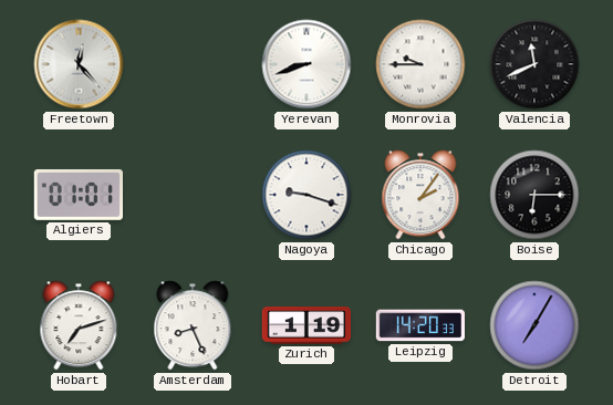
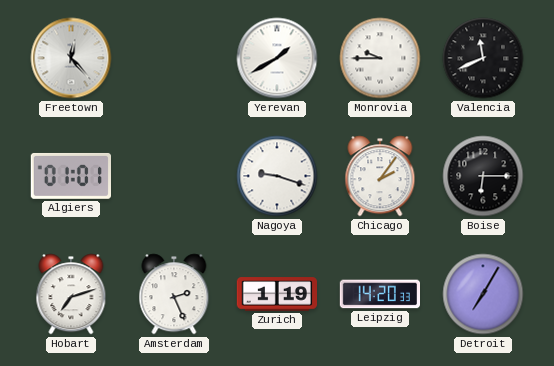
Yerevan: 8:42 -> 1:40
Amsterdam: 8:26 -> 2:26
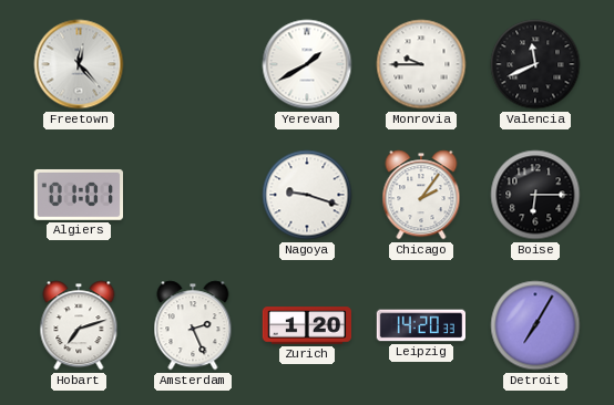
Zurich: 1:19 -> 1:20
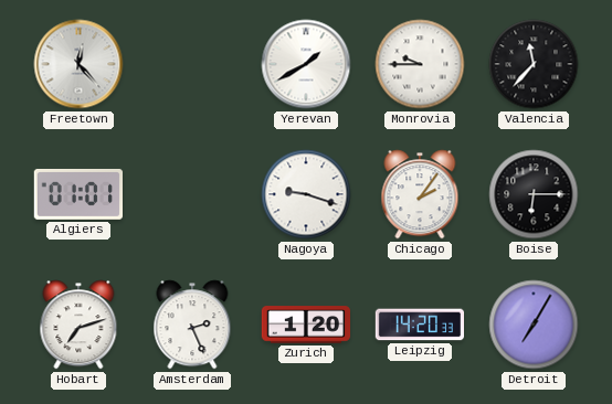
Valencia: 11:41 -> 11:37
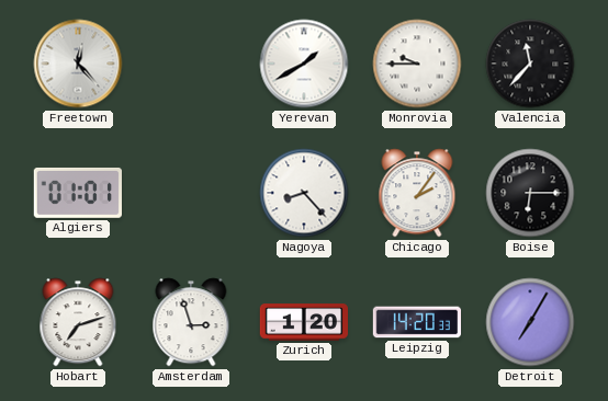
Nagoya: 9:18 -> 8:23
Amsterdam: 2:26 -> 2:57
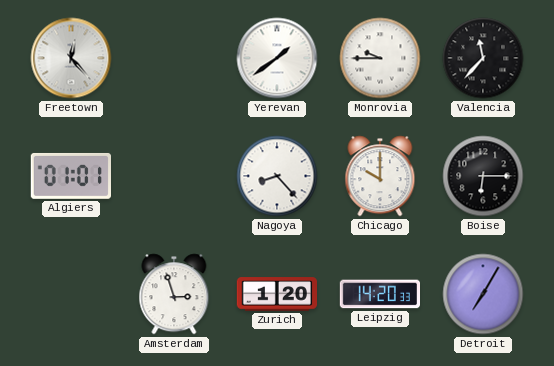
Yerevan: 1:40 -> 1:39
Chicago: 2:06 -> 10:00
Hobart: 7:12 -> none
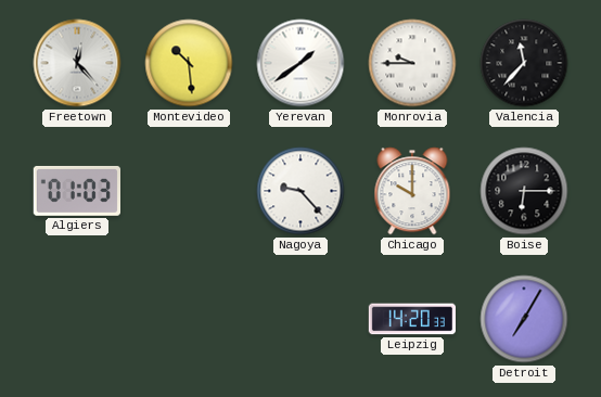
Montevideo: none -> 10:29
Algiers: 01:01 -> 01:03
Nagoya: 8:23 -> 9:23
Amsterdam: 2:57 -> none
Zurich: 1:20 -> none
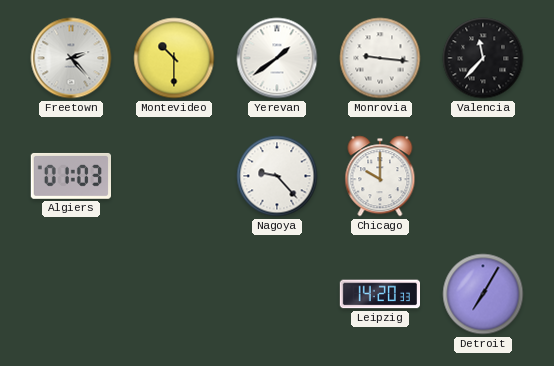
Freetown: 12:23 -> 2:23
Montevideo: 10:29 -> 10:30
Monrovia: 9:45 -> 9:16
Boise: 6:15 -> none
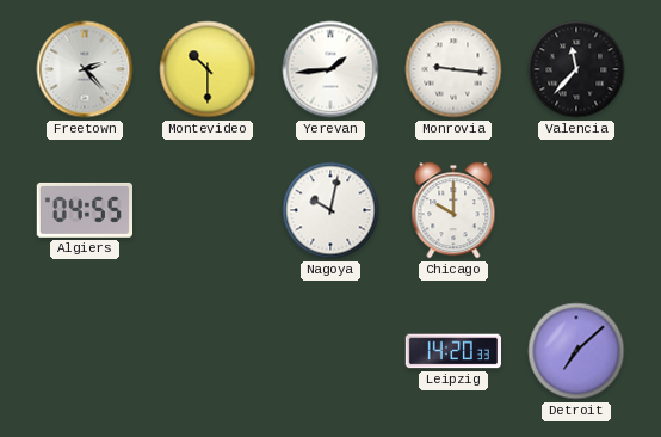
Yerevan: 1:39 -> 1:44
Algiers: 01:03 -> 04:55
Nagoya: 9:23 -> 10:02
Detroit: 7:05 -> 7:08
